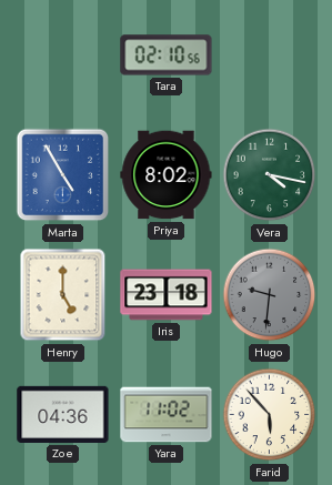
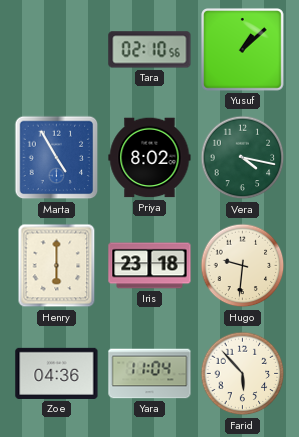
Yusuf: none -> 1:08
Henry: 5:00 -> 6:00
Hugo dial: grey -> cream
Yara: 11:02 -> 11:04
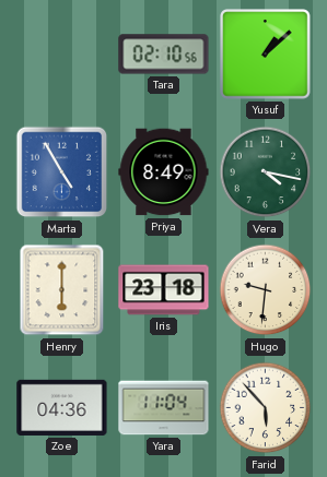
Priya: 8:02 -> 8:49
